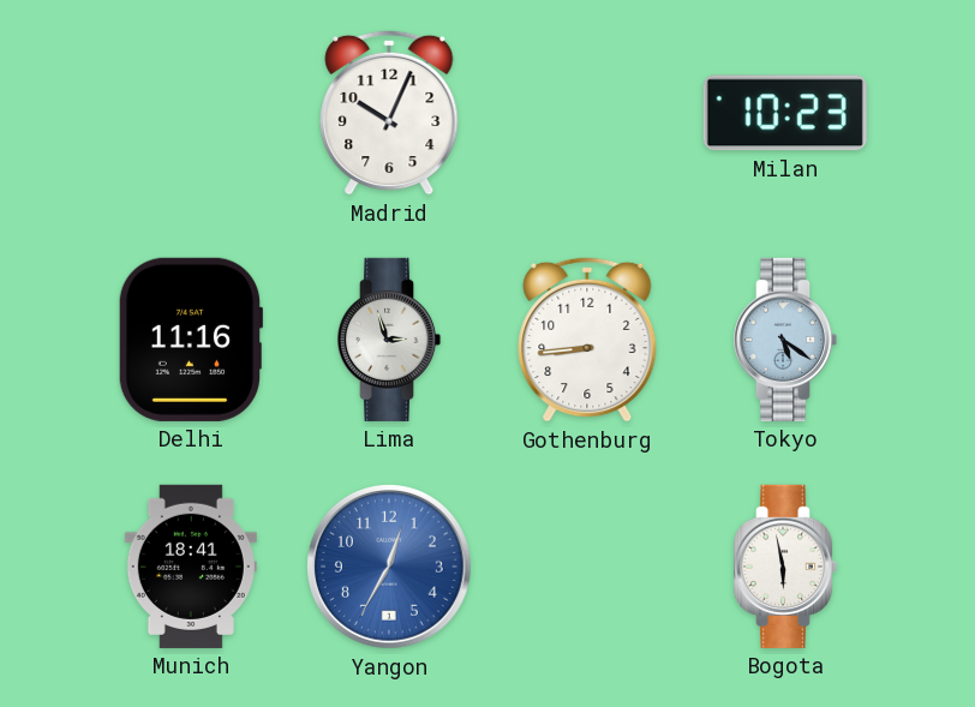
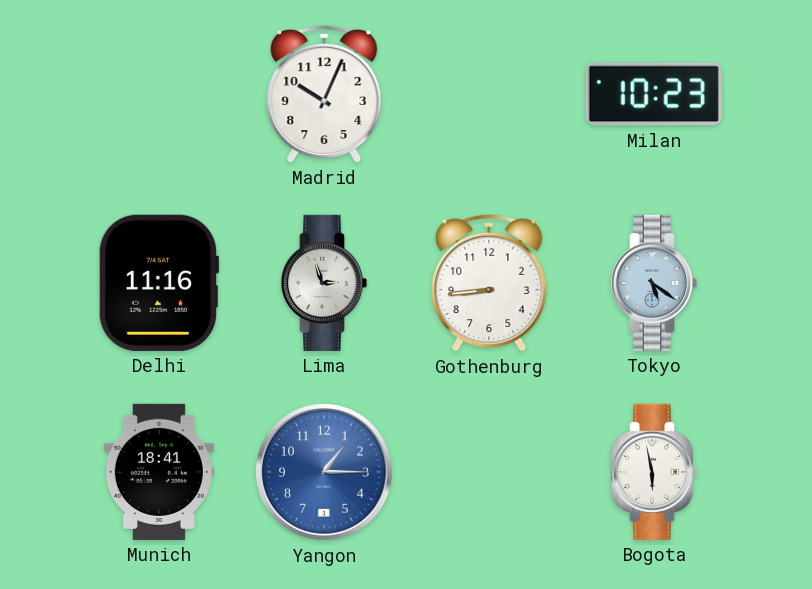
Yangon: 12:35 -> 1:15
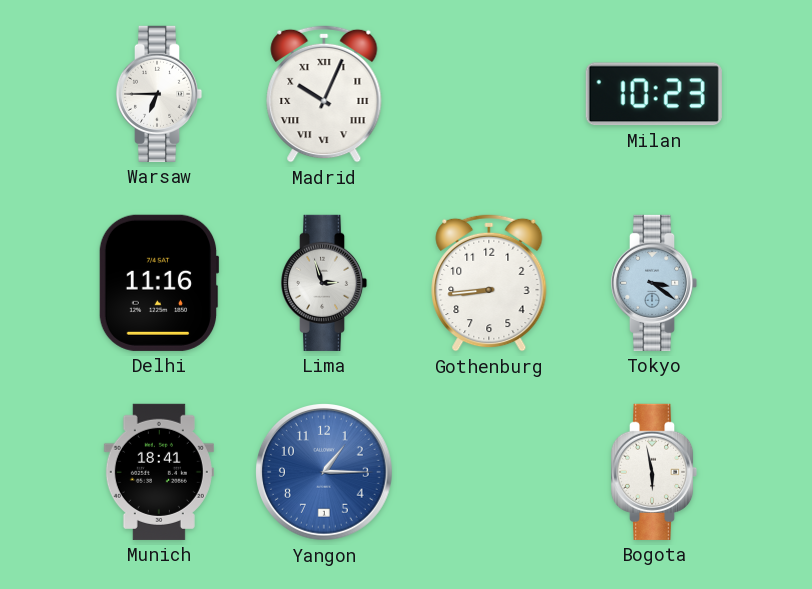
Warsaw: none -> 6:45
Madrid numerals: Arabic -> Roman
Tokyo: 5:21 -> 3:21
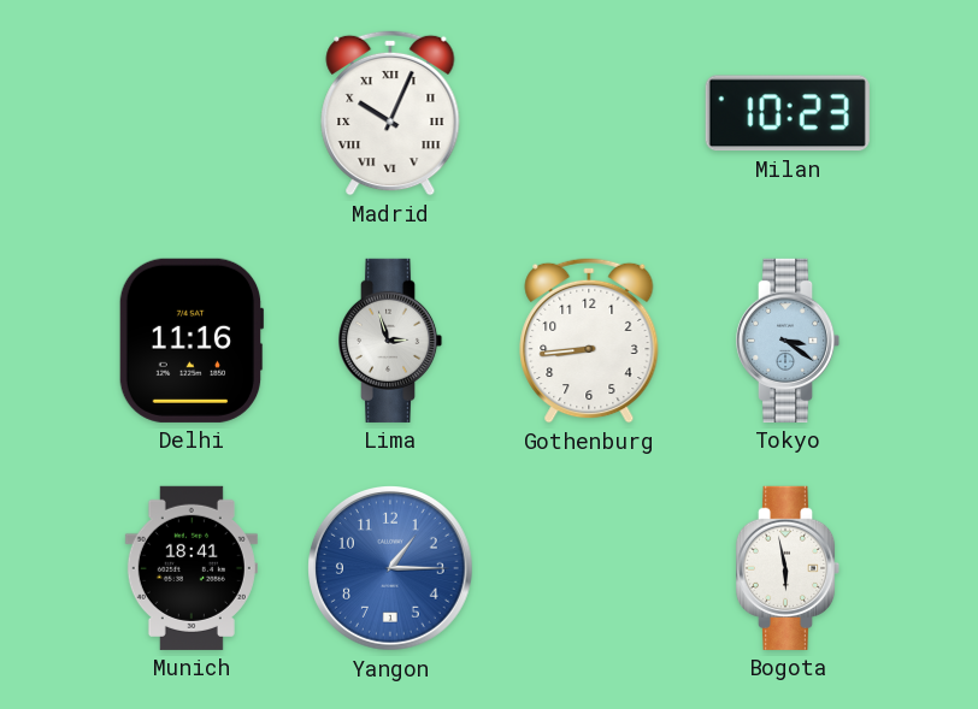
Warsaw: 6:45 -> none
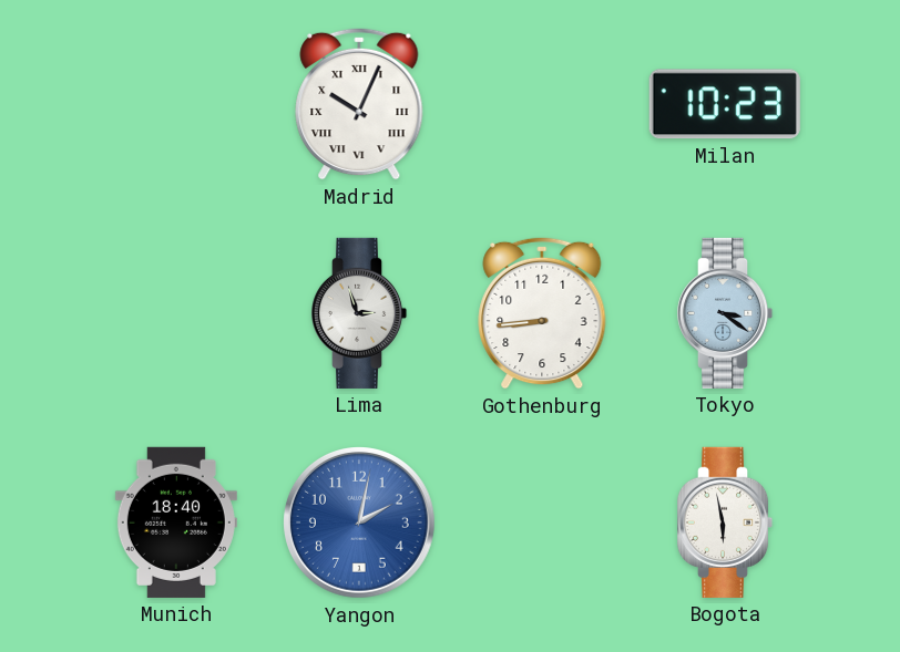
Delhi: 11:16 -> none
Munich: 18:41 -> 18:40
Yangon: 1:15 -> 2:02
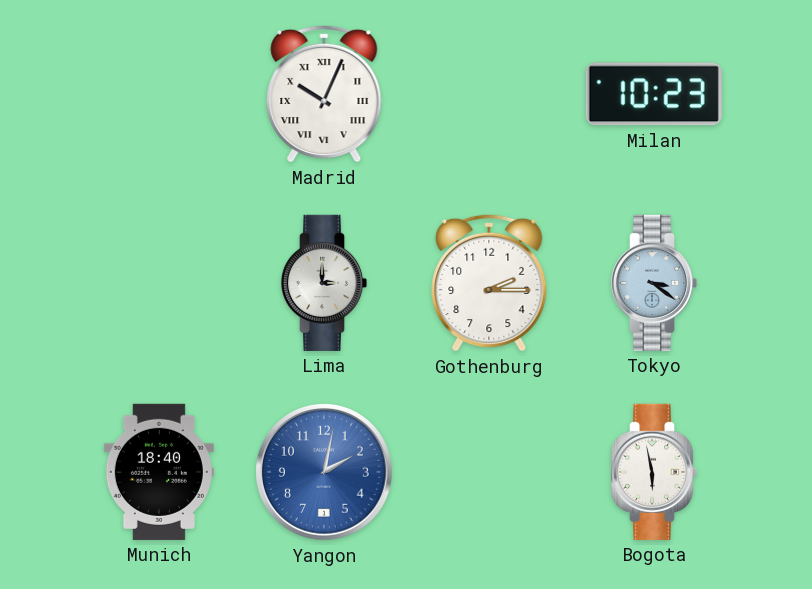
Lima: 2:57 -> 3:00
Gothenburg: 8:44 -> 2:15
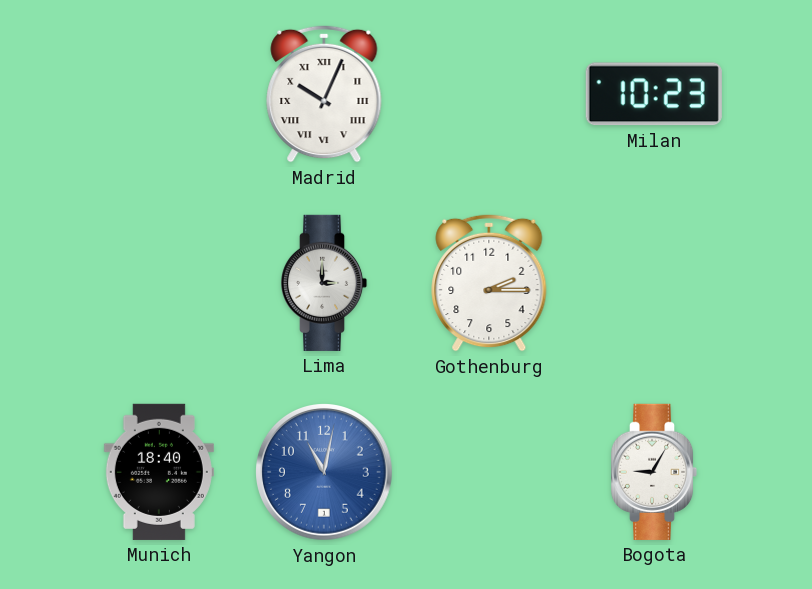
Tokyo: 3:21 -> none
Yangon: 2:02 -> 11:02
Bogota: 5:58 -> 9:05
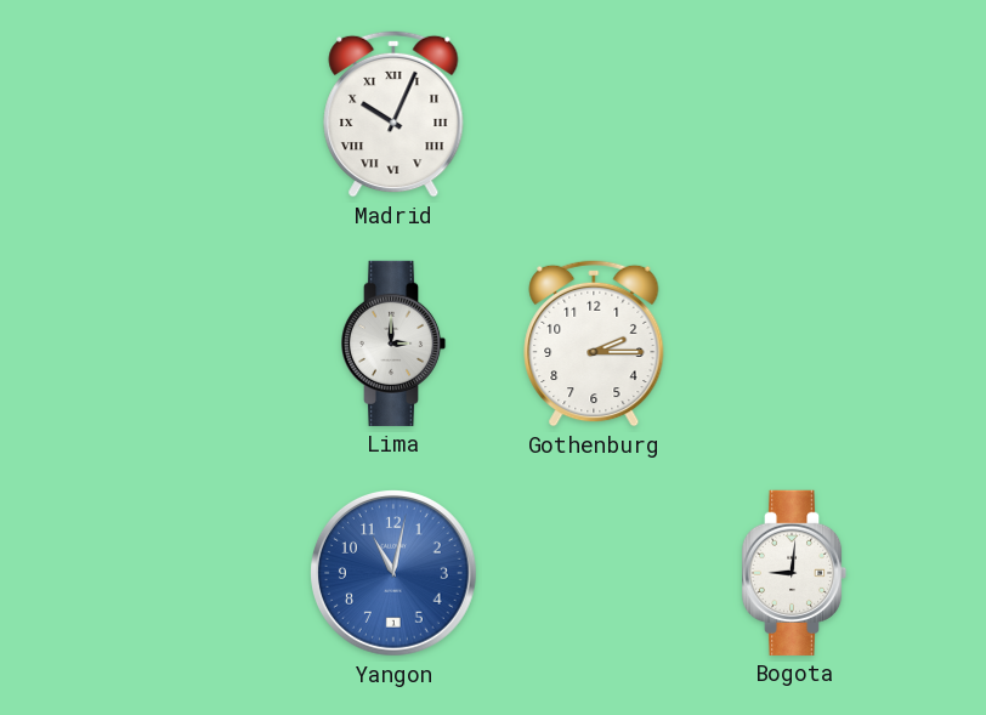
Milan: 10:23 -> none
Munich: 18:40 -> none
Bogota: 9:05 -> 9:01
